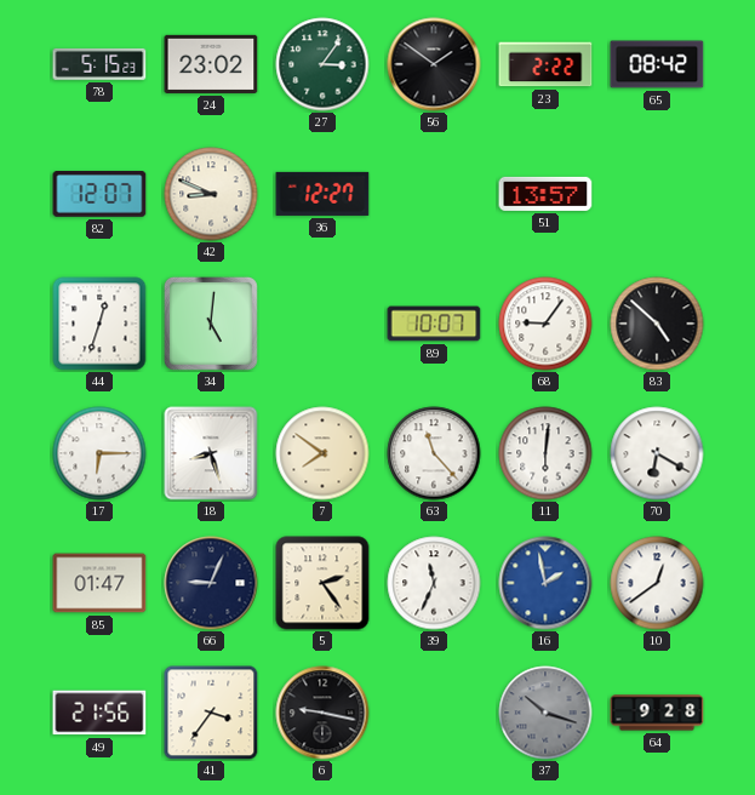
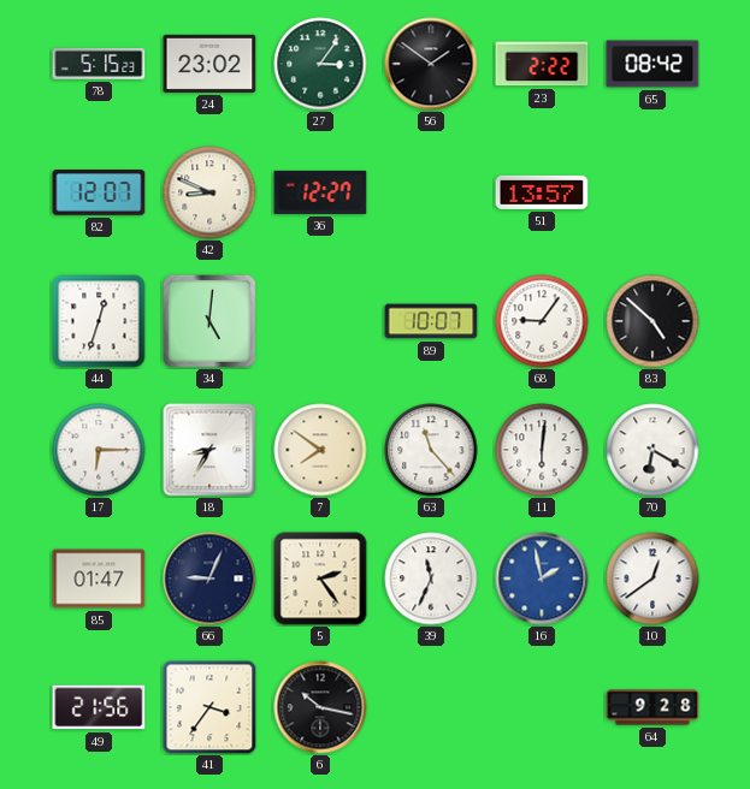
18: 8:27 -> 8:35
6: 9:17 -> 10:17
37: 10:18 -> none
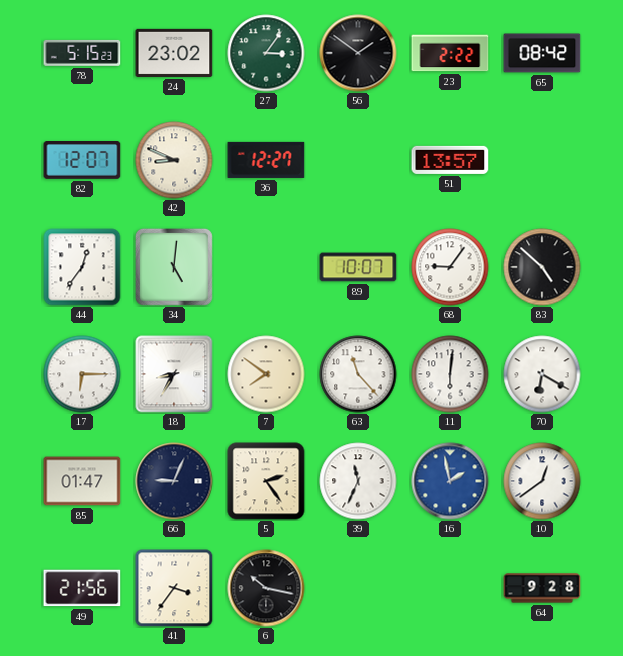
44: 12:33 -> 12:36
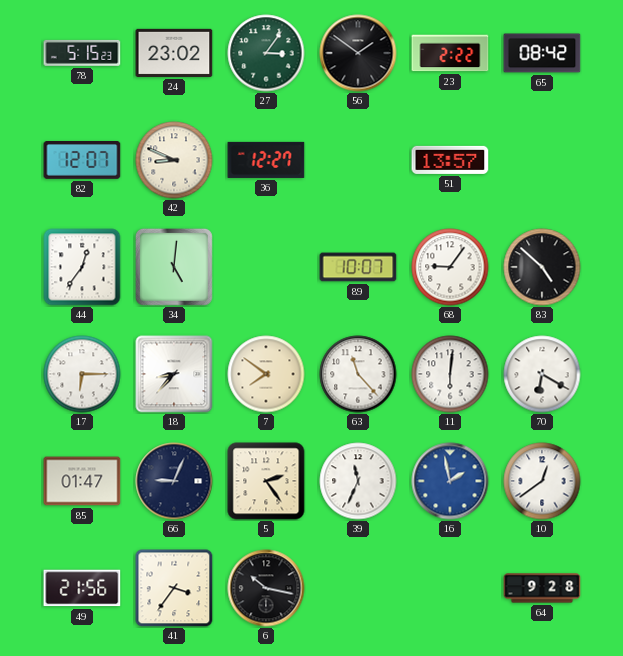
18: 8:35 -> 8:37
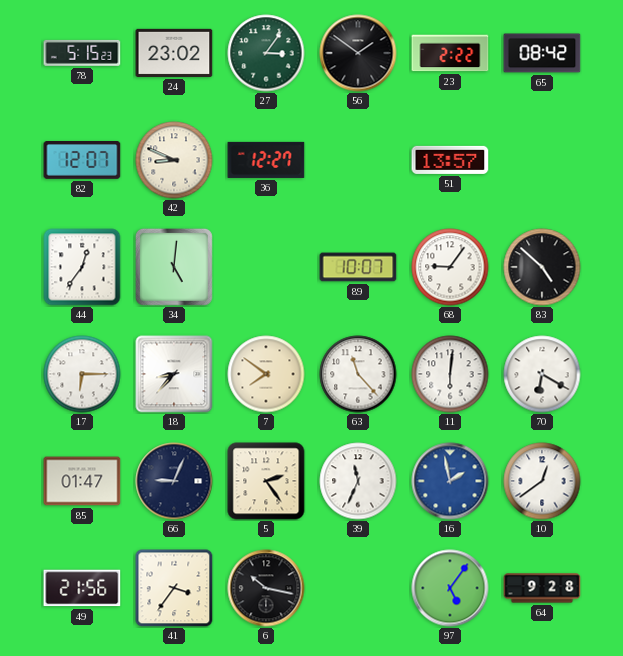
97: none -> 5:06
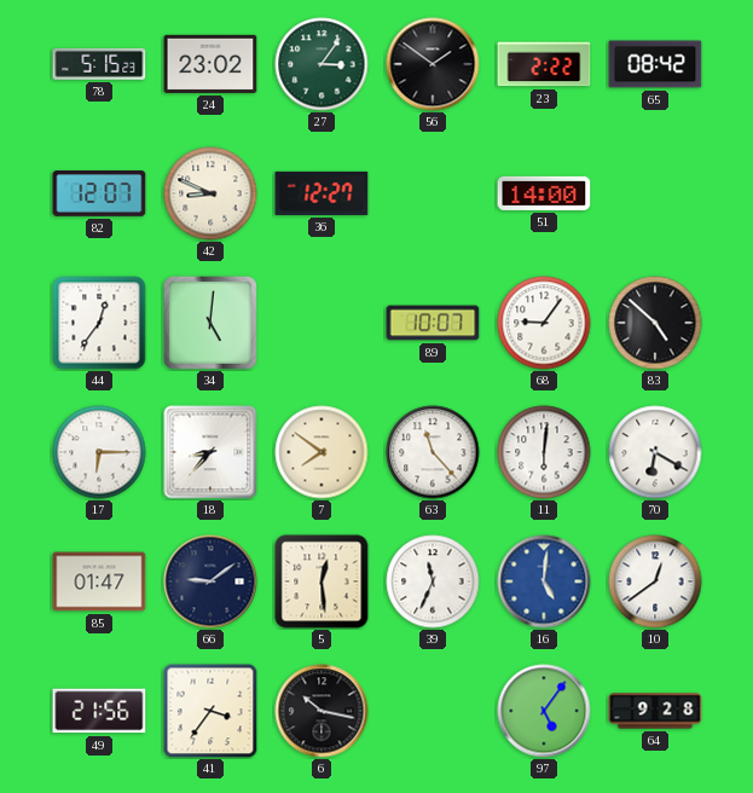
51: 13:57 -> 14:00
66: 9:04 -> 9:09
5: 2:24 -> 12:29
16: 1:58 -> 5:01
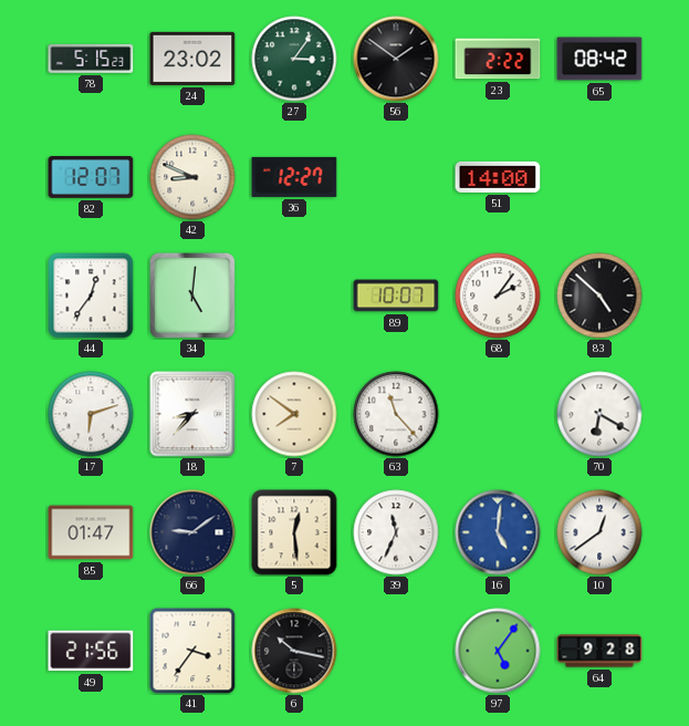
68: 9:06 -> 2:06
17: 6:15 -> 6:12
11: 6:01 -> none
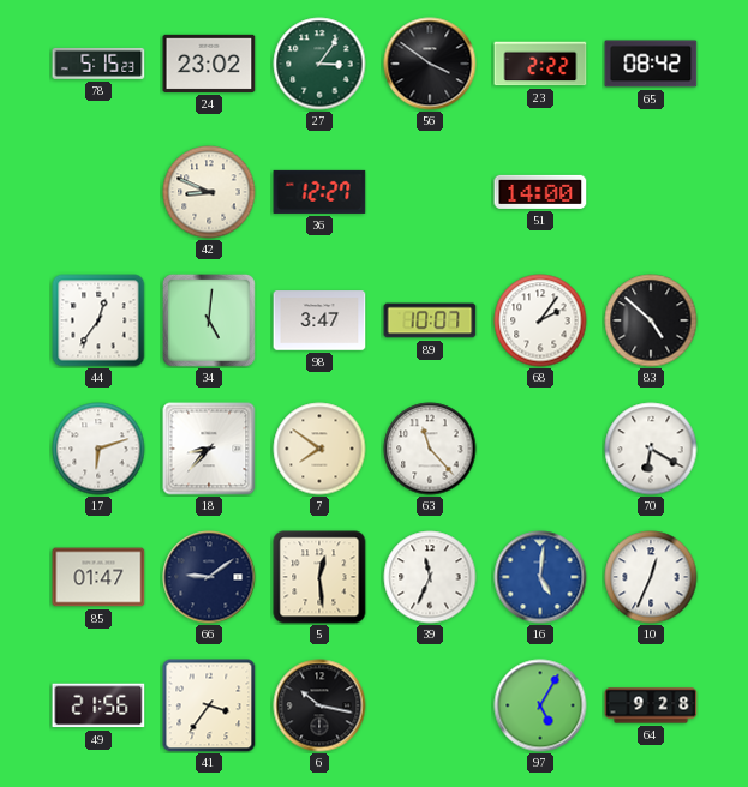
56: 1:51 -> 3:51
82: 12:07 -> none
98: none -> 3:47
10: 12:39 -> 12:34
97: 5:06 -> 5:05
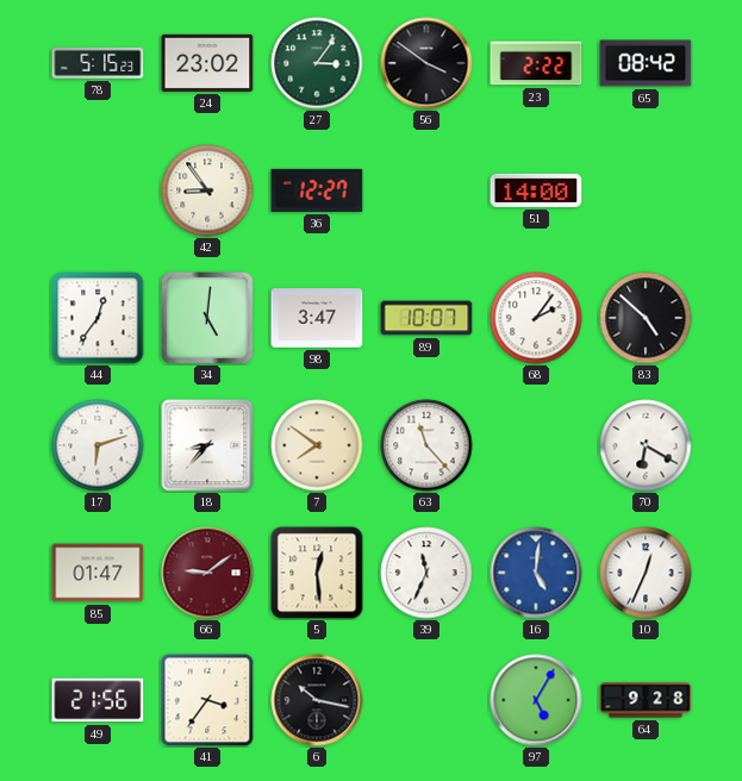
42: 8:49 -> 8:54
66 dial: navy -> burgundy
